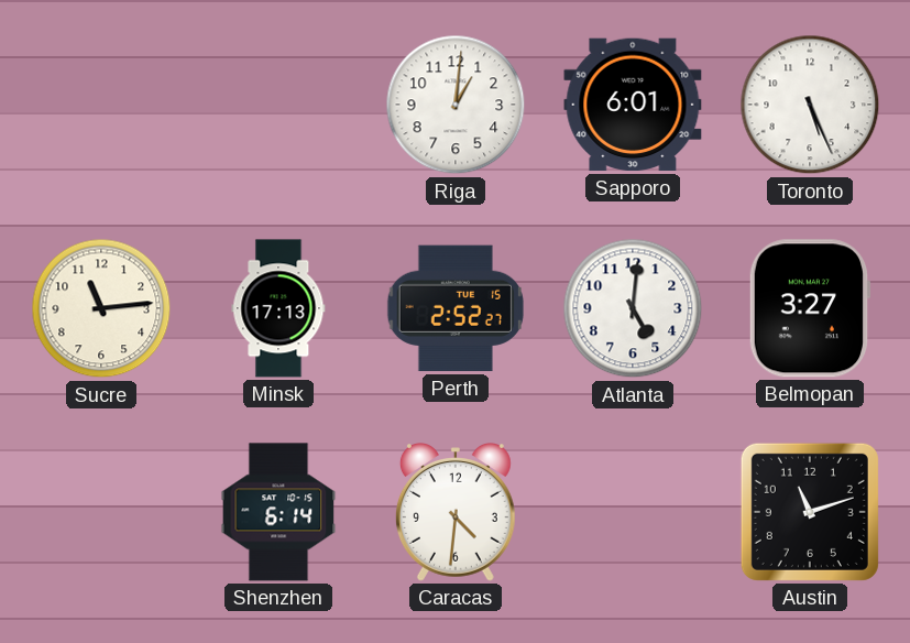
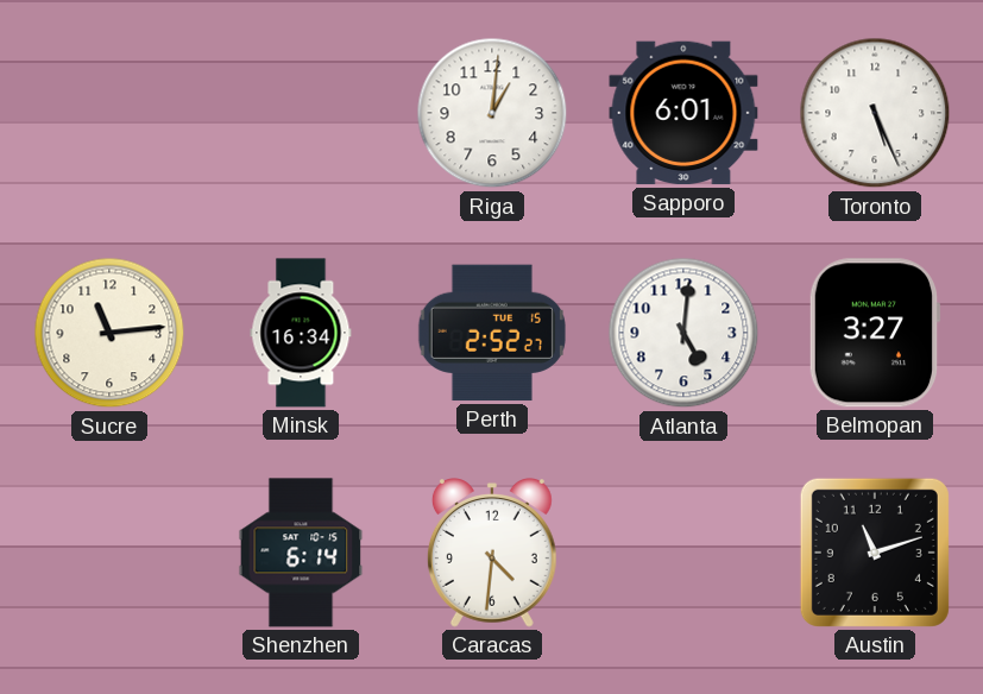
Minsk: 17:13 -> 16:34
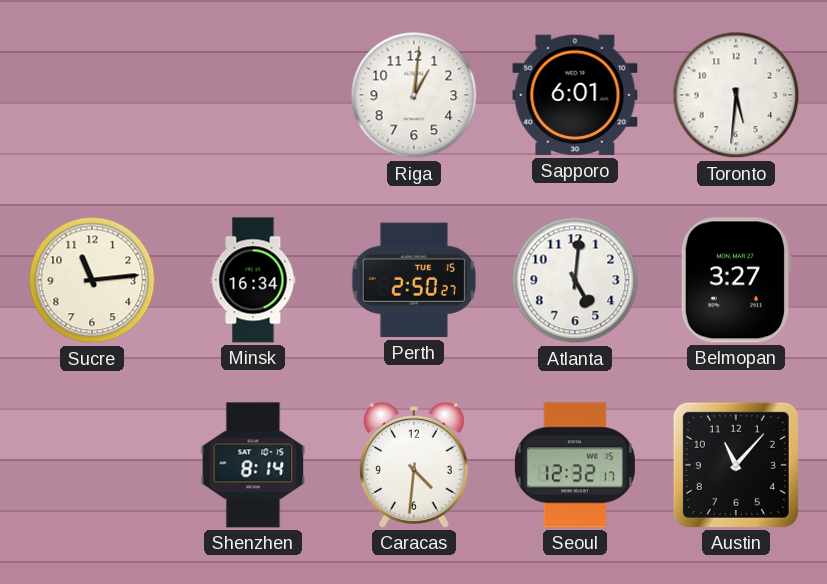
Toronto: 5:26 -> 5:31
Perth: 2:52 -> 2:50
Shenzhen: 6:14 -> 8:14
Seoul: none -> 12:32
Austin: 11:12 -> 11:07
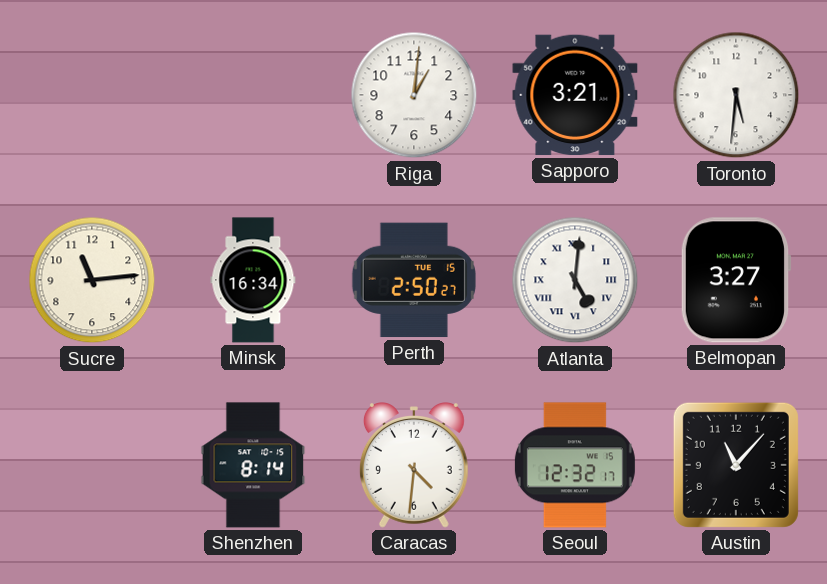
Sapporo: 6:01 -> 3:21
Atlanta numerals: Arabic -> Roman
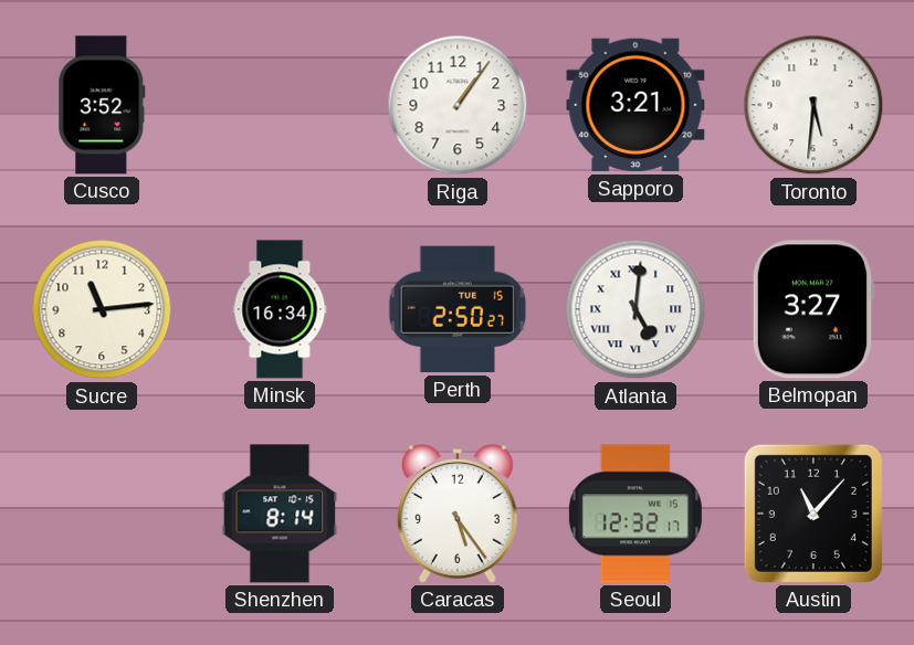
Cusco: none -> 3:52
Riga: 1:01 -> 1:06
Caracas: 4:31 -> 5:24
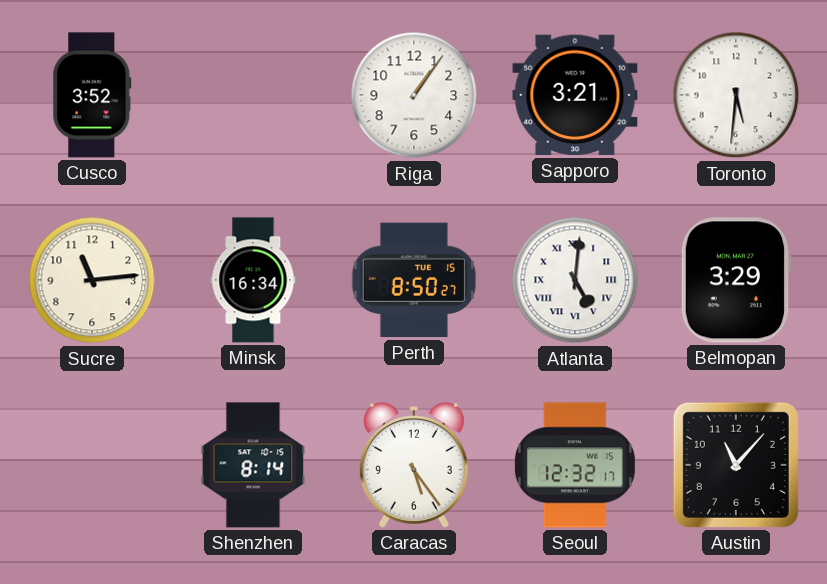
Perth: 2:50 -> 8:50
Belmopan: 3:27 -> 3:29
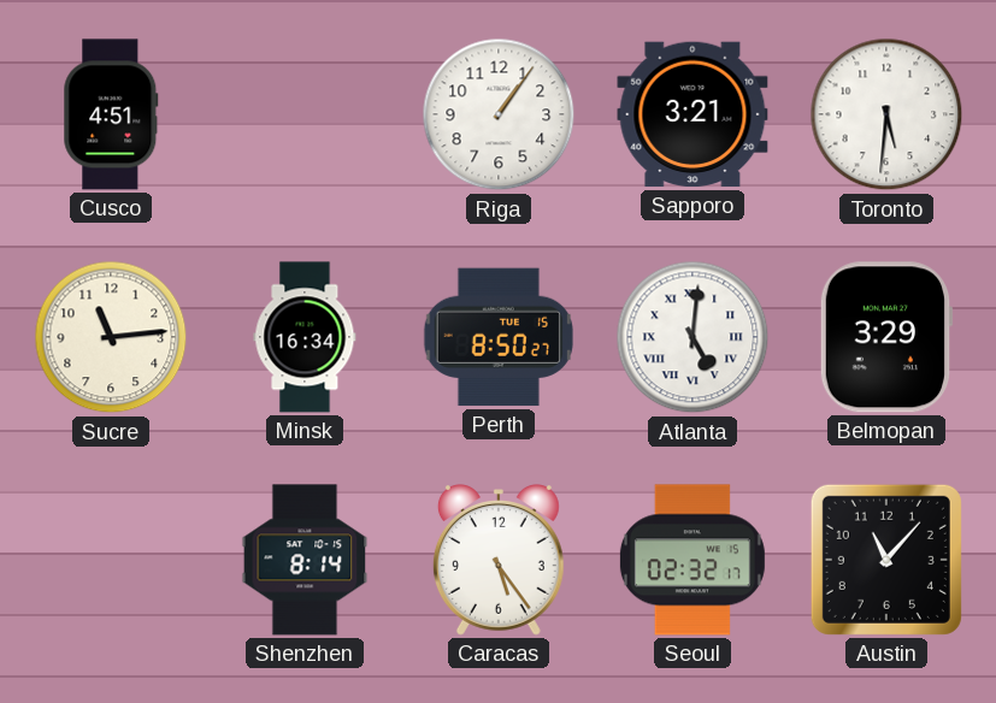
Cusco: 3:52 -> 4:51
Seoul: 12:32 -> 02:32
